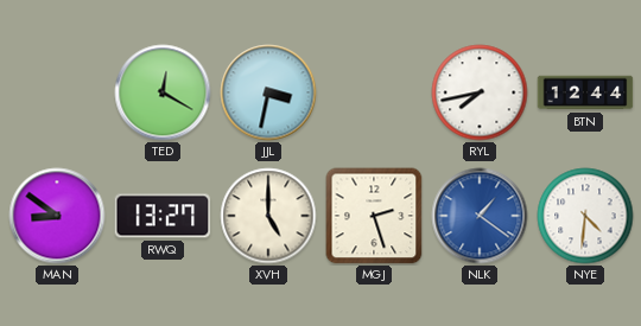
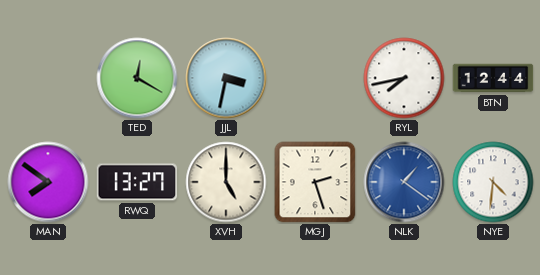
MAN: 8:51 -> 7:51
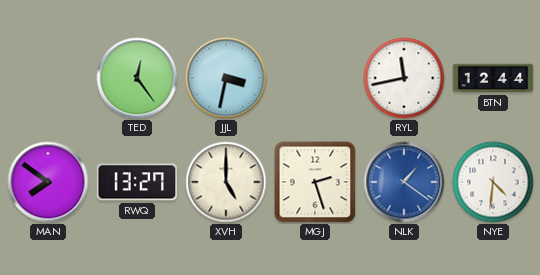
TED: 12:20 -> 12:24
RYL: 7:43 -> 11:43
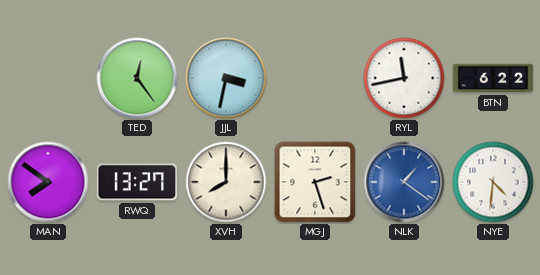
BTN: 12:44 -> 6:22
XVH: 5:00 -> 8:00
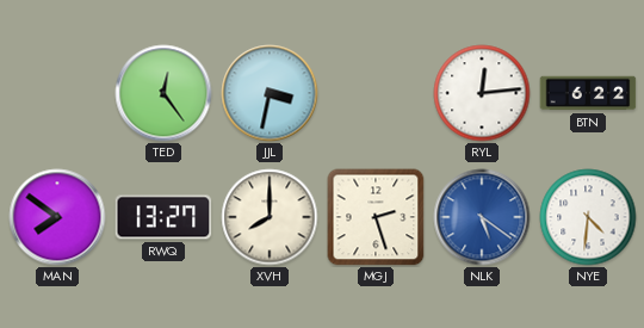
RYL: 11:43 -> 12:14
NLK: 1:21 -> 5:21
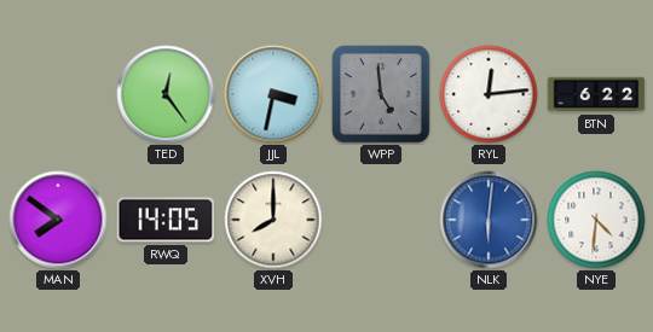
WPP: none -> 4:59
RWQ: 13:27 -> 14:05
MGJ: 2:27 -> none
NLK: 5:21 -> 6:01
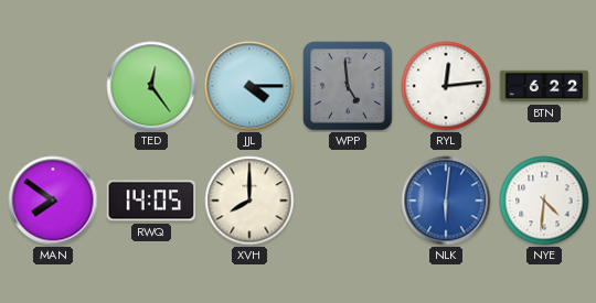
JJL: 3:32 -> 4:15
